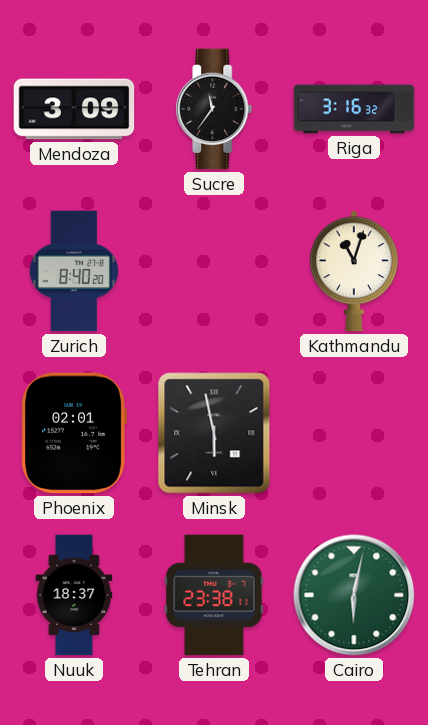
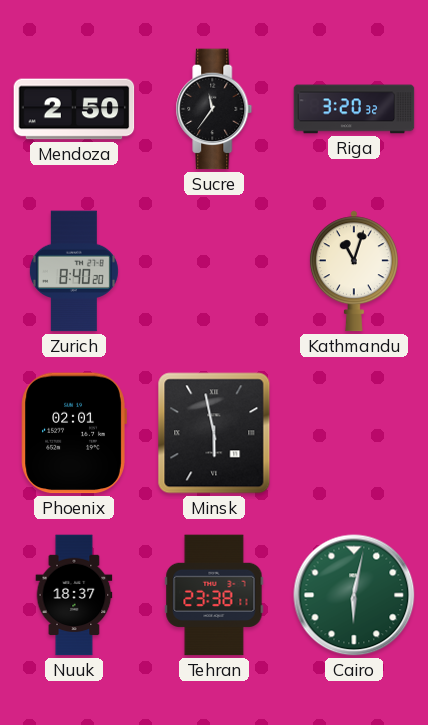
Mendoza: 3:09 -> 2:50
Riga: 3:16 -> 3:20
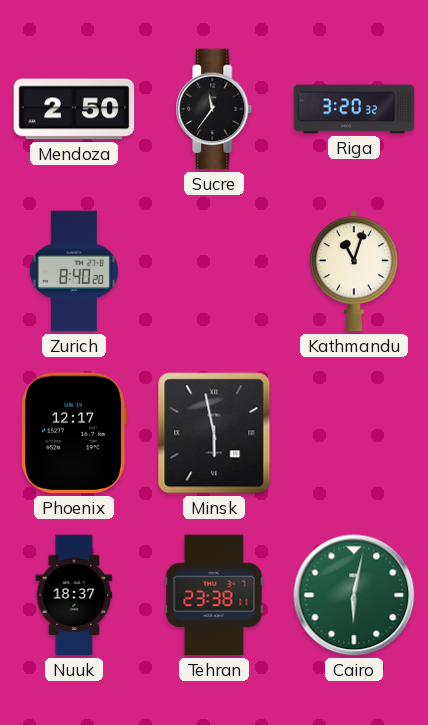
Phoenix: 02:01 -> 12:17
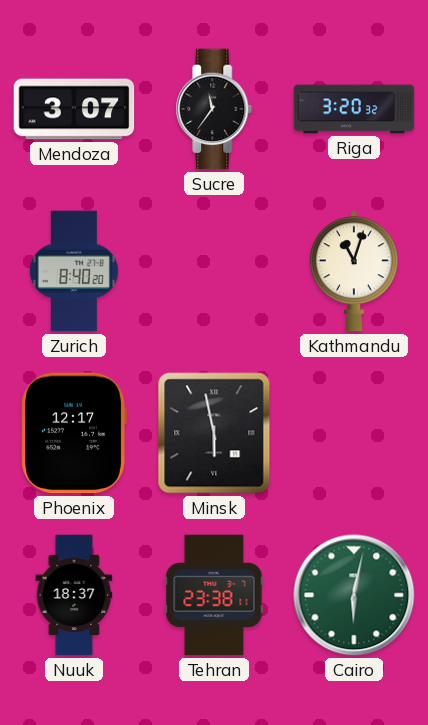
Mendoza: 2:50 -> 3:07
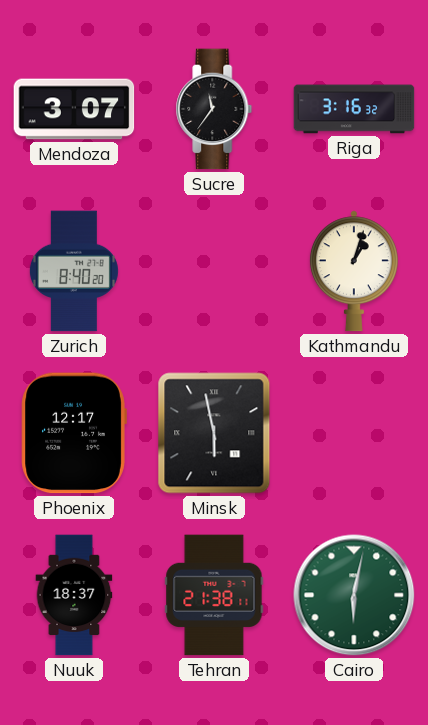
Riga: 3:20 -> 3:16
Kathmandu: 11:03 -> 1:03
Tehran: 23:38 -> 21:38
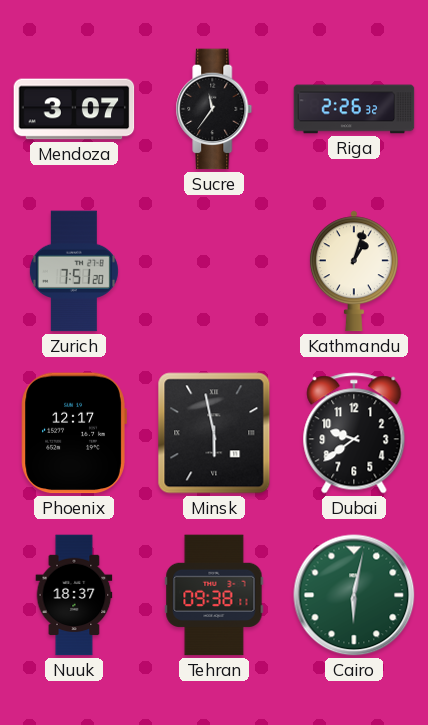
Riga: 3:16 -> 2:26
Zurich: 8:40 -> 7:51
Dubai: none -> 9:39
Tehran: 21:38 -> 09:38
